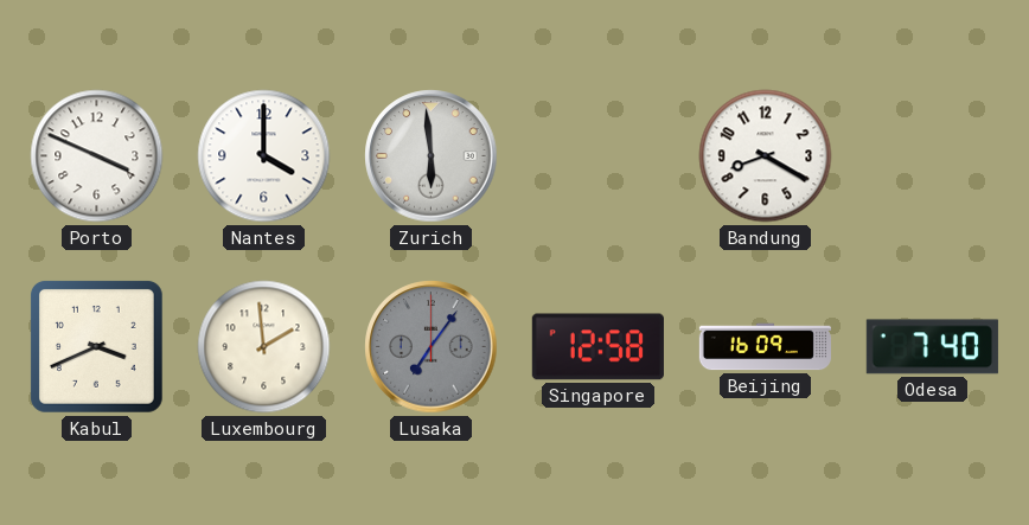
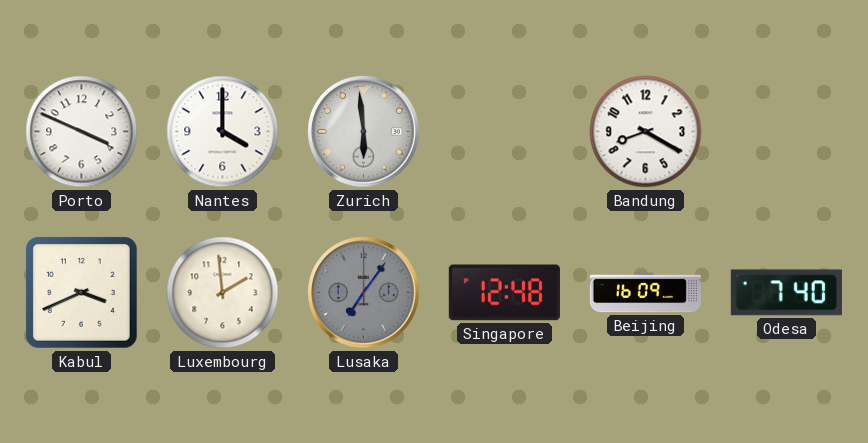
Singapore: 12:58 -> 12:48
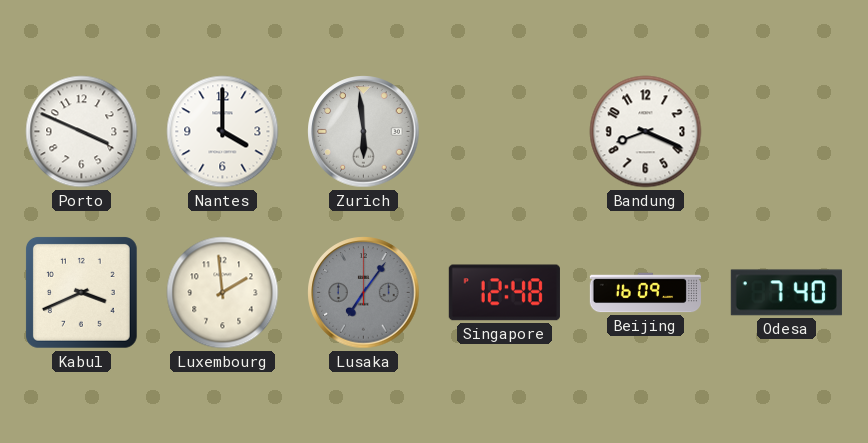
Bandung: 8:20 -> 8:19
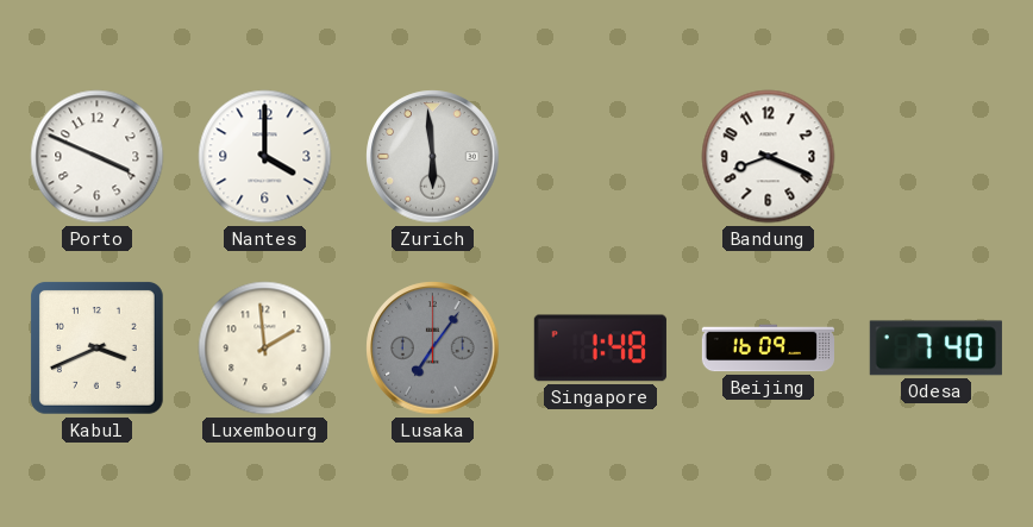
Singapore: 12:48 -> 1:48
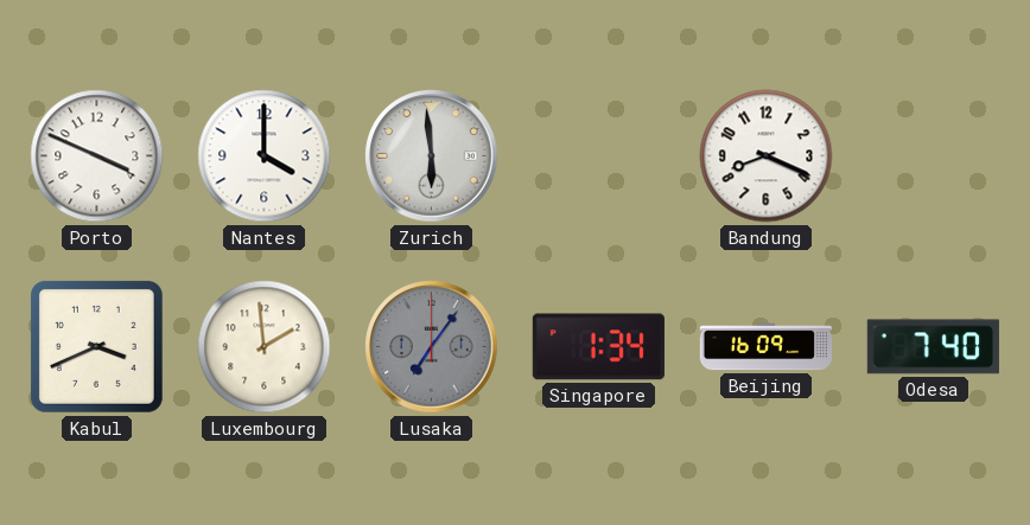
Singapore: 1:48 -> 1:34
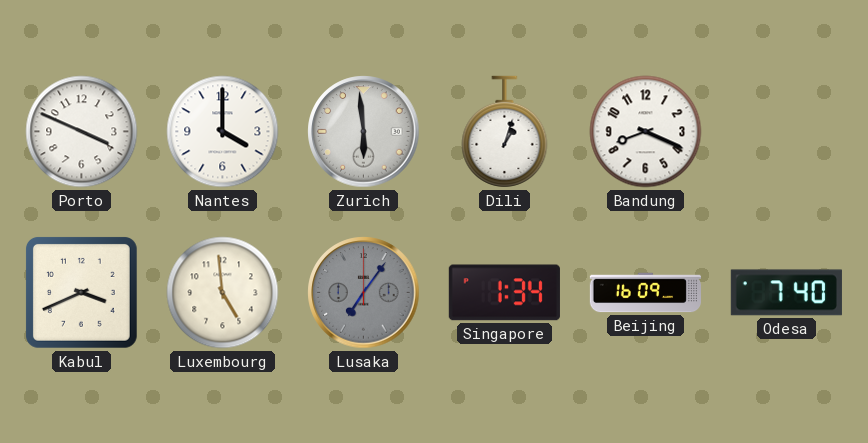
Dili: none -> 1:03
Luxembourg: 1:59 -> 4:59
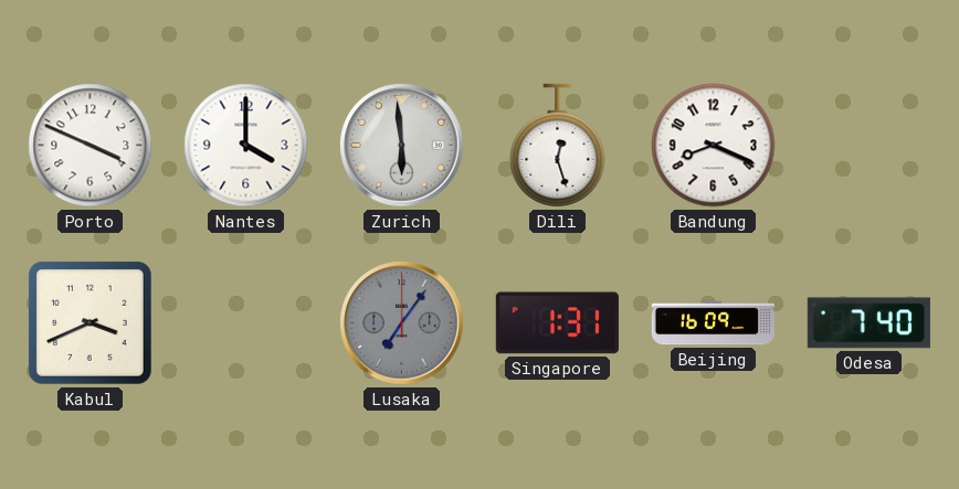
Dili: 1:03 -> 12:27
Luxembourg: 4:59 -> none
Singapore: 1:34 -> 1:31
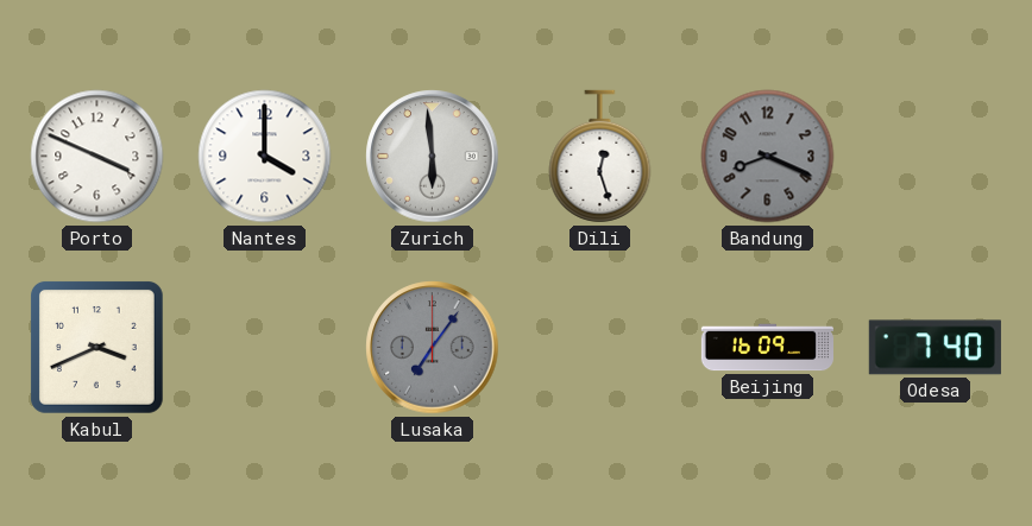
Bandung dial: white -> grey
Singapore: 1:31 -> none
